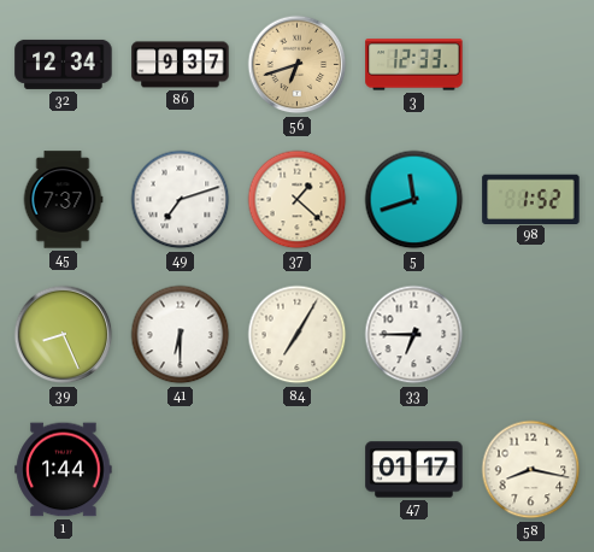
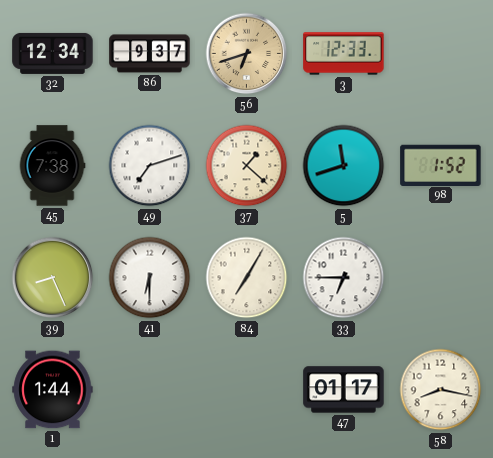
45: 7:37 -> 7:38
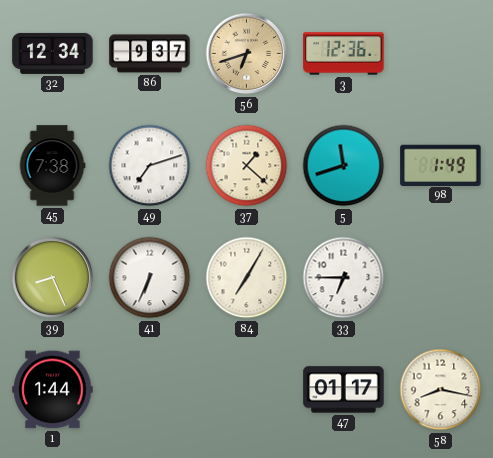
3: 12:33 -> 12:36
98: 1:52 -> 1:49
41: 6:30 -> 6:34
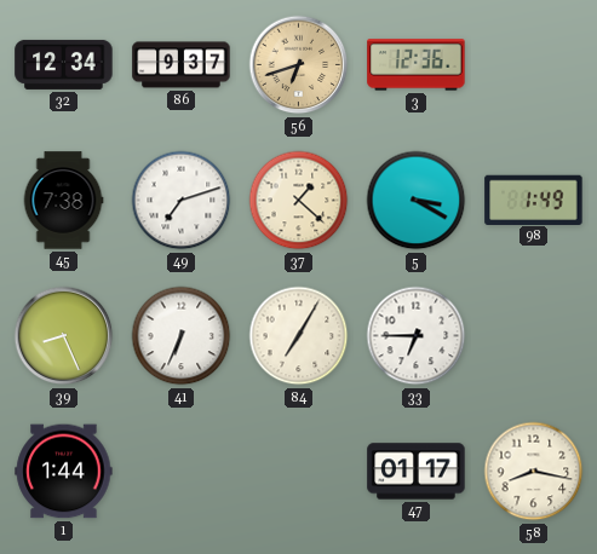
5: 11:42 -> 3:20
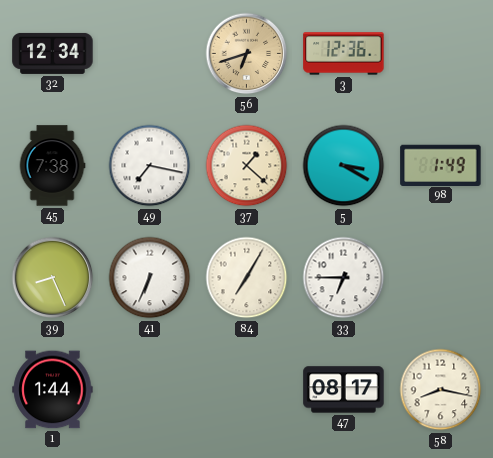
86: 9:37 -> none
49: 7:12 -> 7:17
47: 01:17 -> 08:17
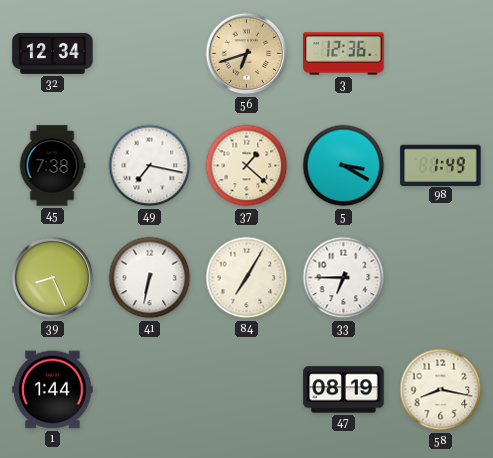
41: 6:34 -> 6:32
47: 08:17 -> 08:19
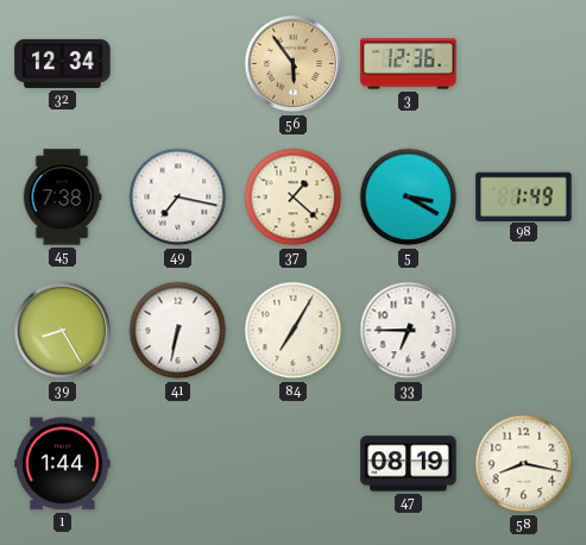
56: 6:42 -> 5:54
39: 8:26 -> 8:25
